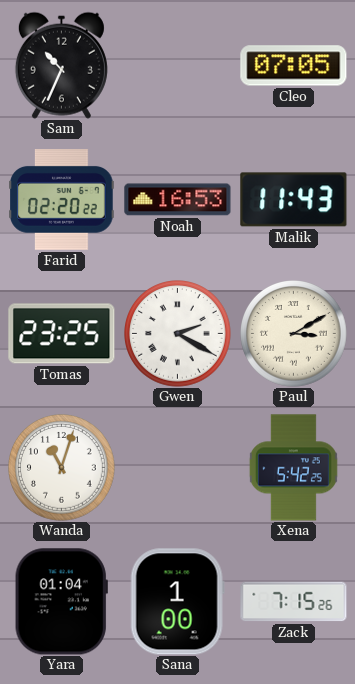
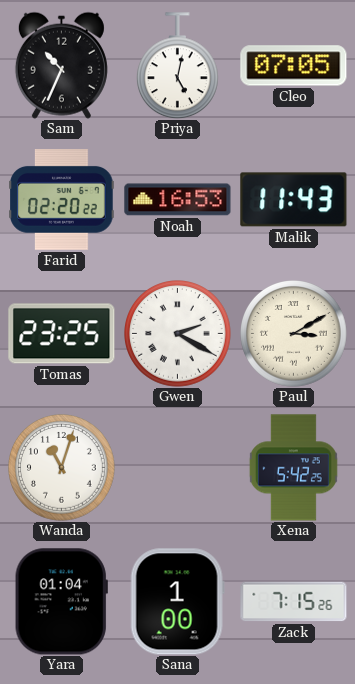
Priya: none -> 5:02
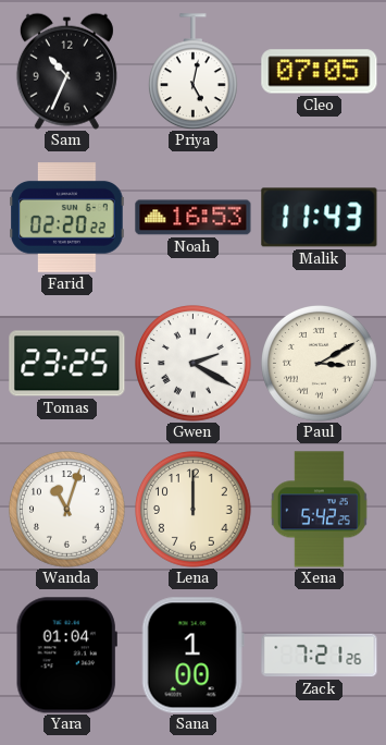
Lena: none -> 12:00
Zack: 7:15 -> 7:21
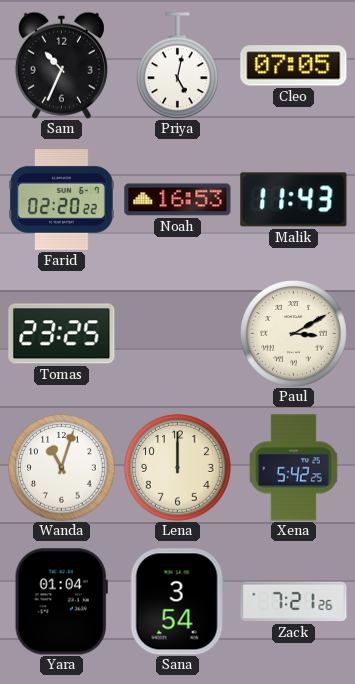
Gwen: 2:20 -> none
Sana: 1:00 -> 3:54
